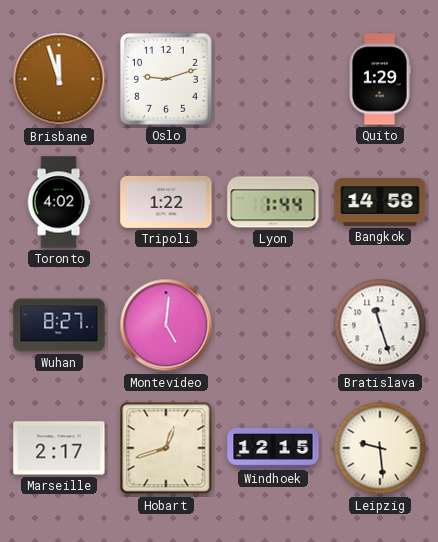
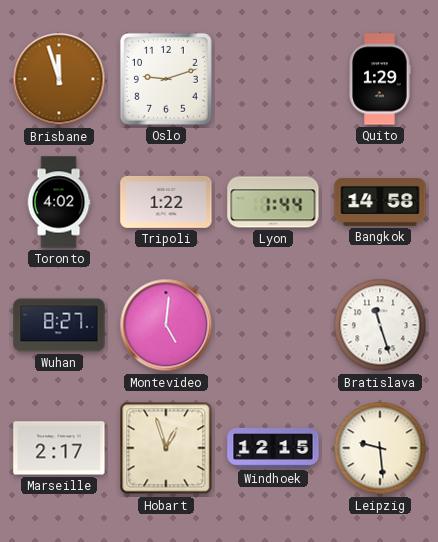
Hobart: 12:42 -> 12:57
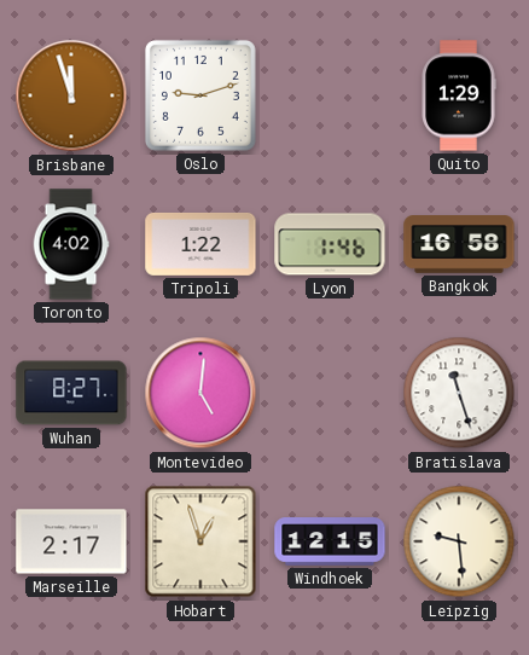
Lyon: 1:44 -> 1:46
Bangkok: 14:58 -> 16:58
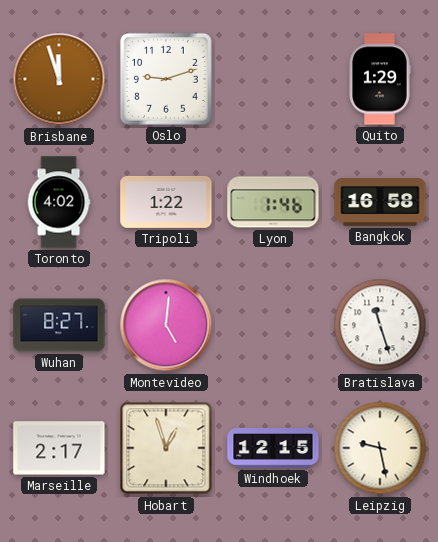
Leipzig: 9:29 -> 9:28
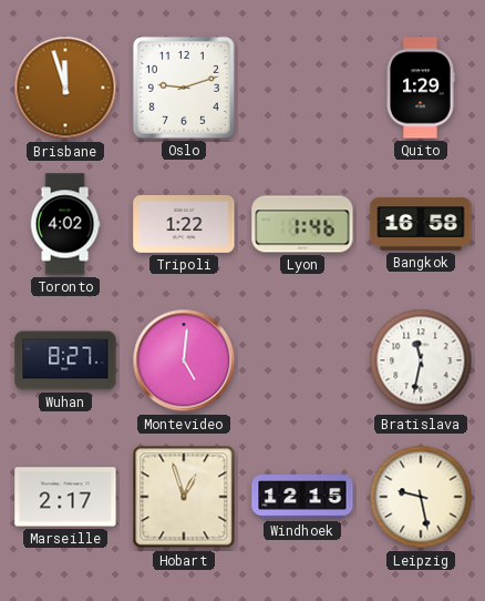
Bratislava: 11:27 -> 11:32
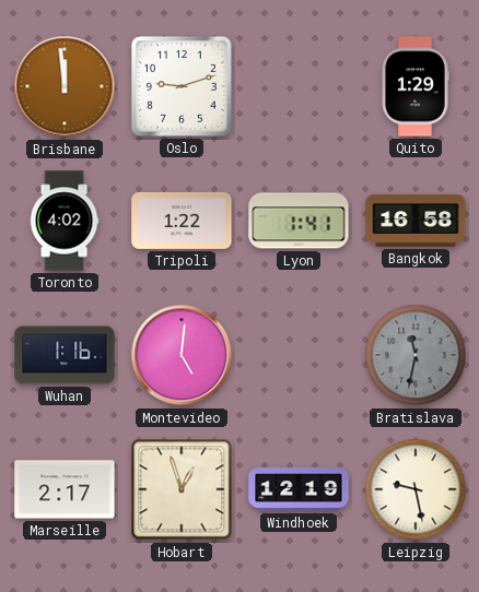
Brisbane: 11:57 -> 11:59
Lyon: 1:46 -> 1:41
Wuhan: 8:27 -> 1:16
Bratislava dial: white -> grey
Windhoek: 12:15 -> 12:19
